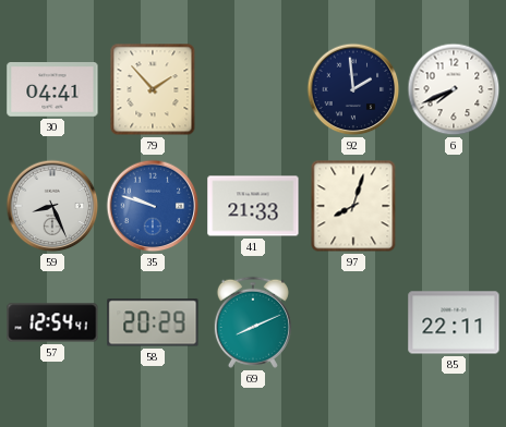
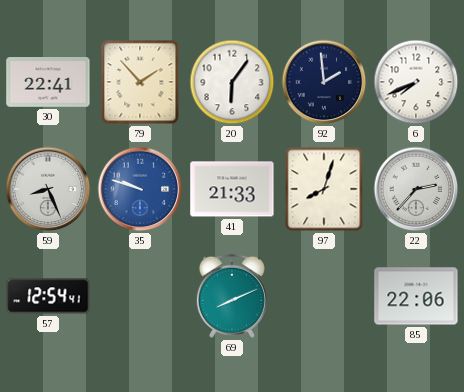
30: 04:41 -> 22:41
20: none -> 6:06
22: none -> 2:37
58: 20:29 -> none
85: 22:11 -> 22:06
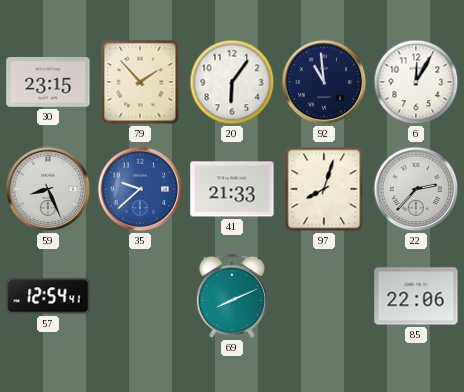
30: 22:41 -> 23:15
92: 1:59 -> 10:59
6: 7:41 -> 12:05
35: 9:48 -> 9:38
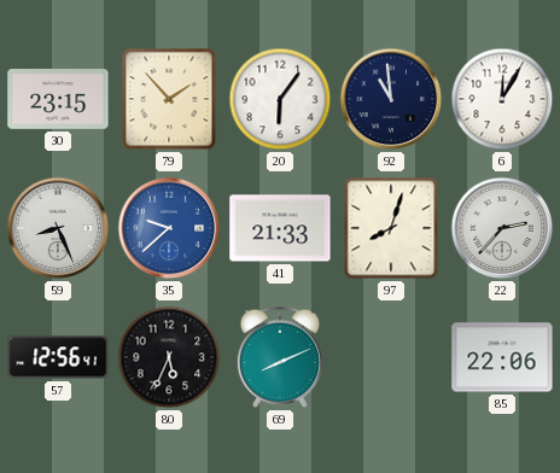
57: 12:54 -> 12:56
80: none -> 5:34
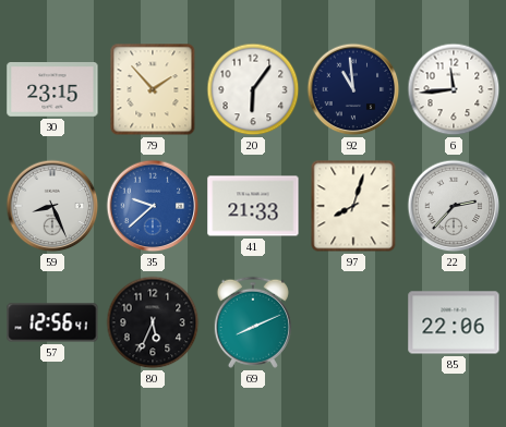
6: 12:05 -> 11:44
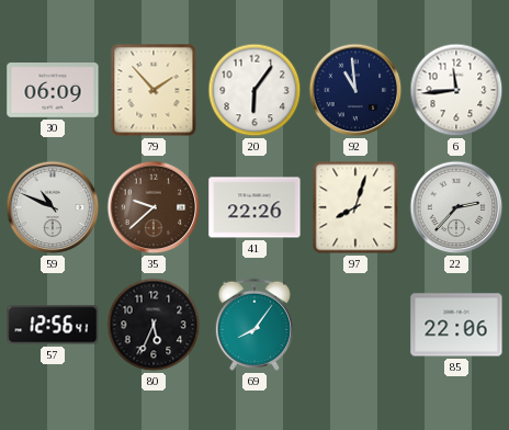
30: 23:15 -> 06:09
59: 8:26 -> 10:49
35 dial: blue -> brown
41: 21:33 -> 22:26
69: 8:11 -> 8:06
